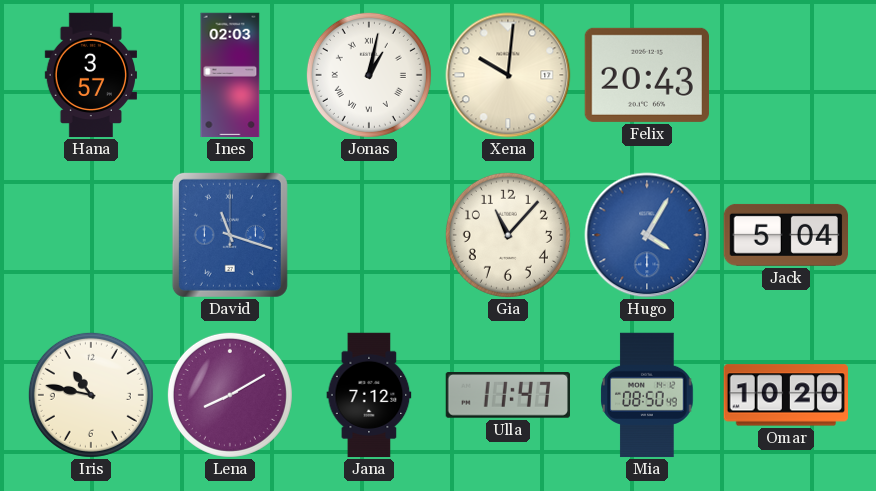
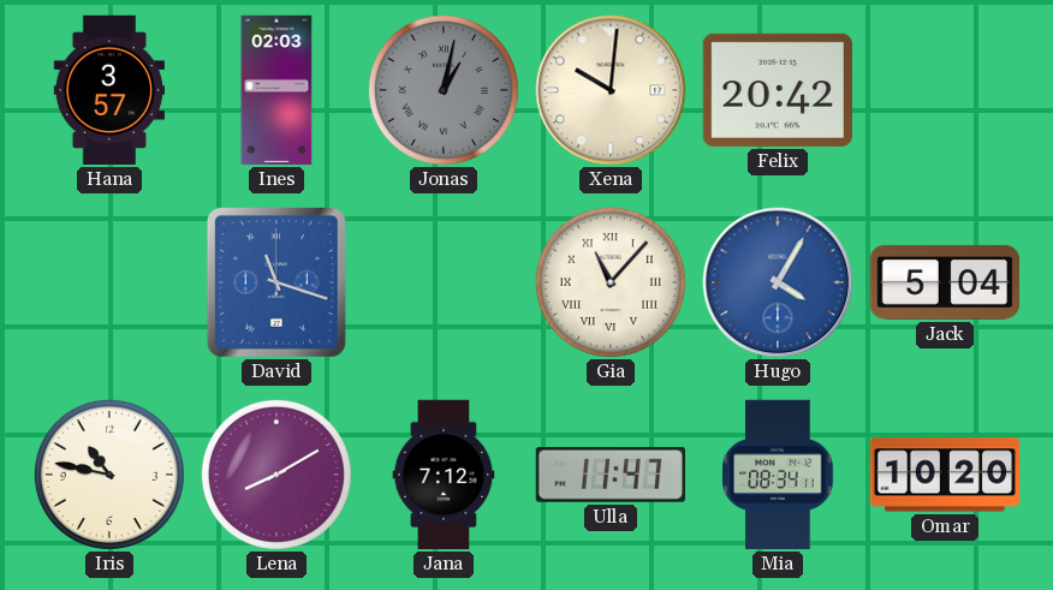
Jonas dial: white -> grey
Felix: 20:43 -> 20:42
Gia numerals: Arabic -> Roman
Mia: 08:50 -> 08:34
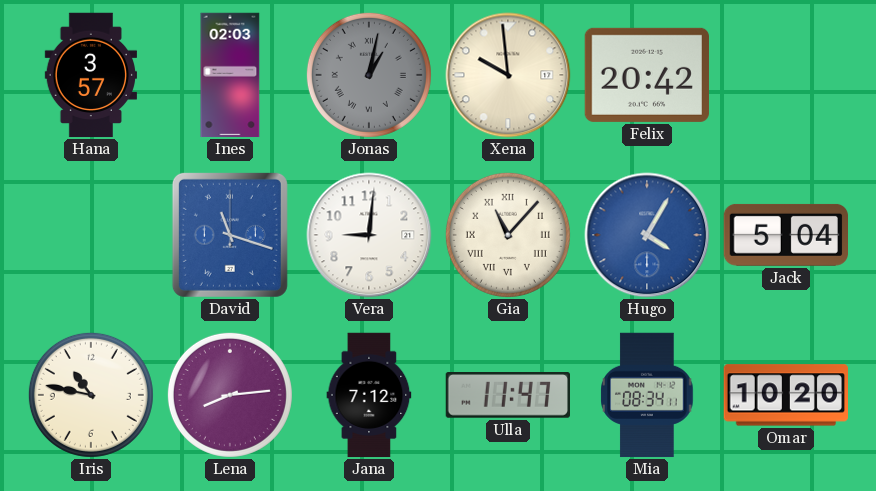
Xena: 10:01 -> 9:59
Vera: none -> 9:01
Lena: 8:10 -> 8:14
